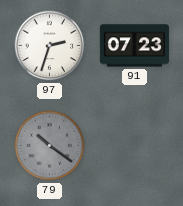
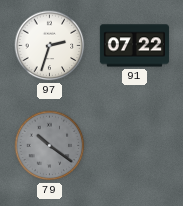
91: 07:23 -> 07:22
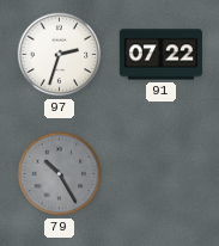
79: 10:21 -> 10:25
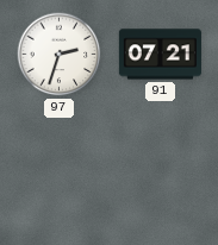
91: 07:22 -> 07:21
79: 10:25 -> none
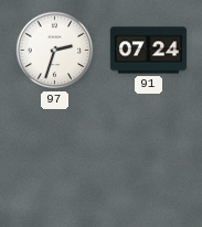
91: 07:21 -> 07:24
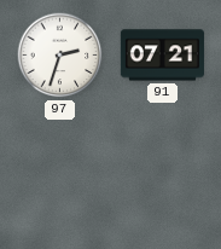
91: 07:24 -> 07:21
